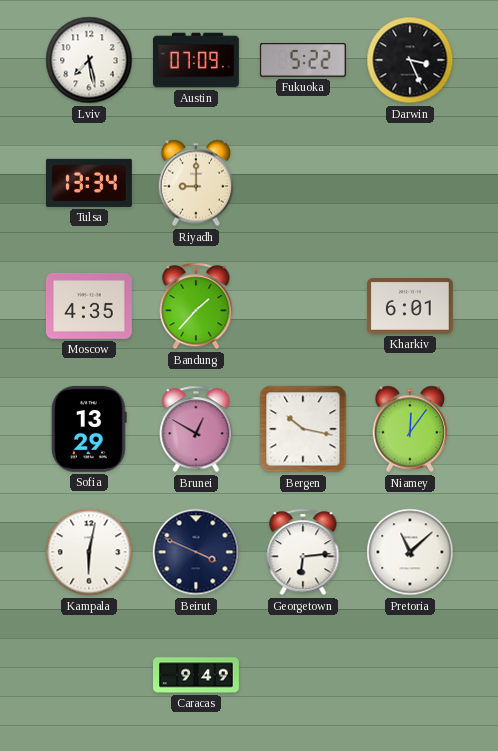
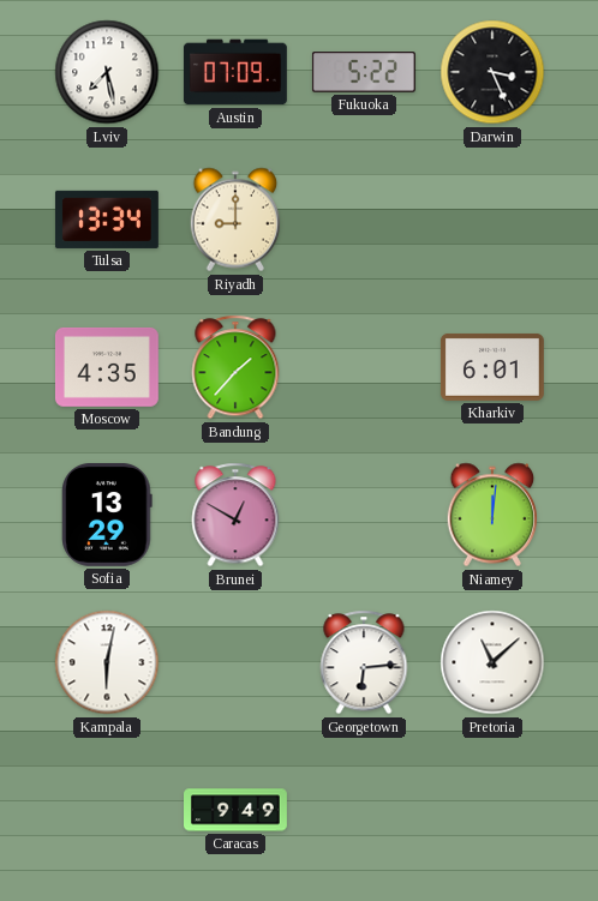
Bergen: 10:17 -> none
Niamey: 12:06 -> 12:01
Beirut: 3:49 -> none
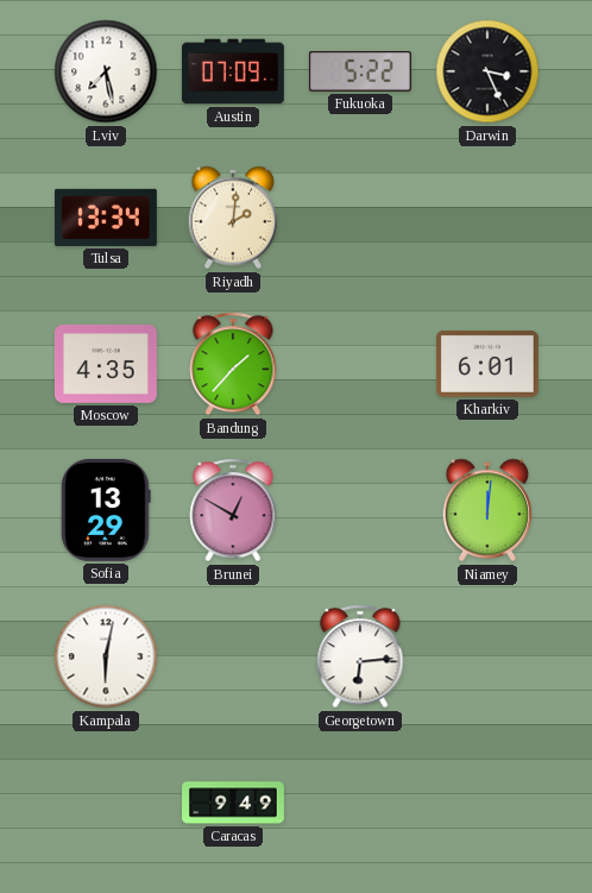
Riyadh: 9:00 -> 2:01
Pretoria: 11:08 -> none
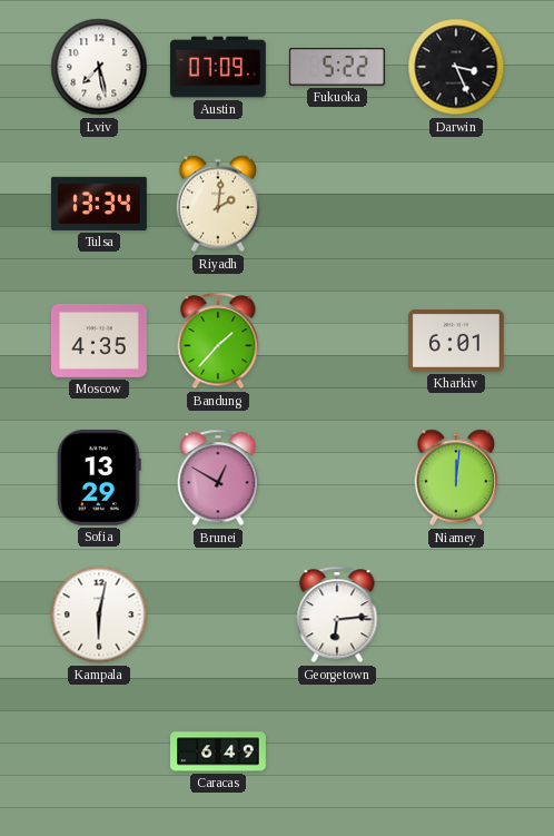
Caracas: 9:49 -> 6:49
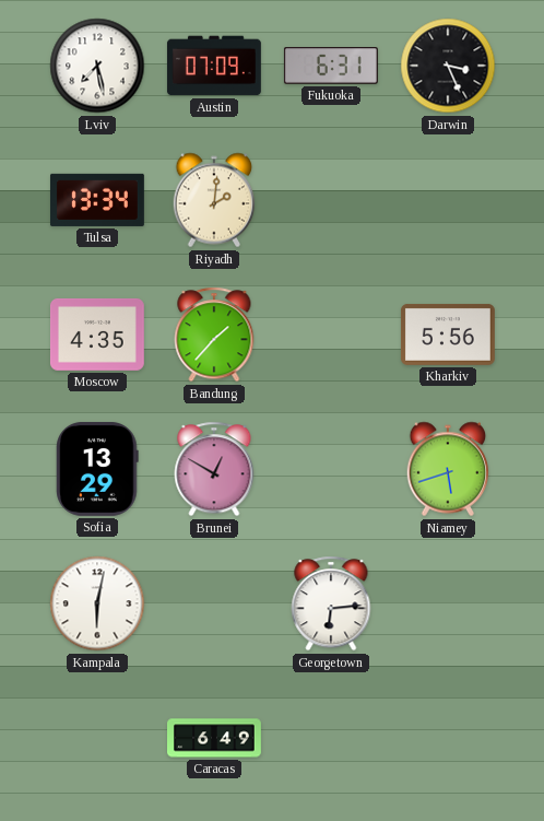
Fukuoka: 5:22 -> 6:31
Kharkiv: 6:01 -> 5:56
Niamey: 12:01 -> 5:42
